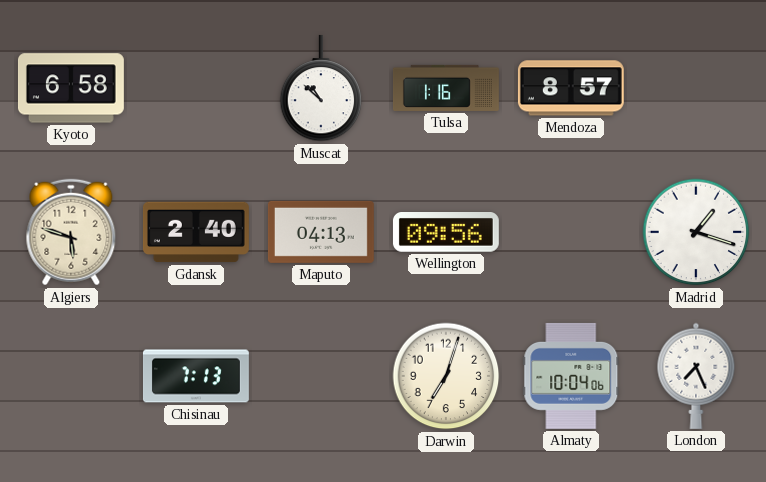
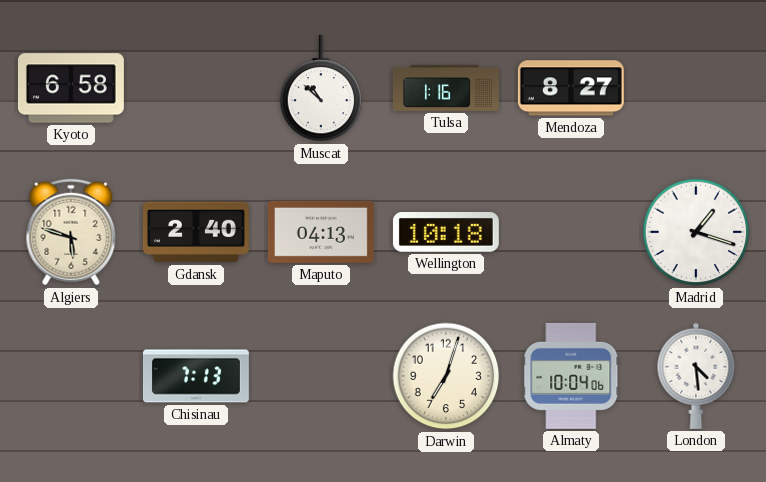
Mendoza: 8:57 -> 8:27
Wellington: 09:56 -> 10:18
London: 7:26 -> 4:29
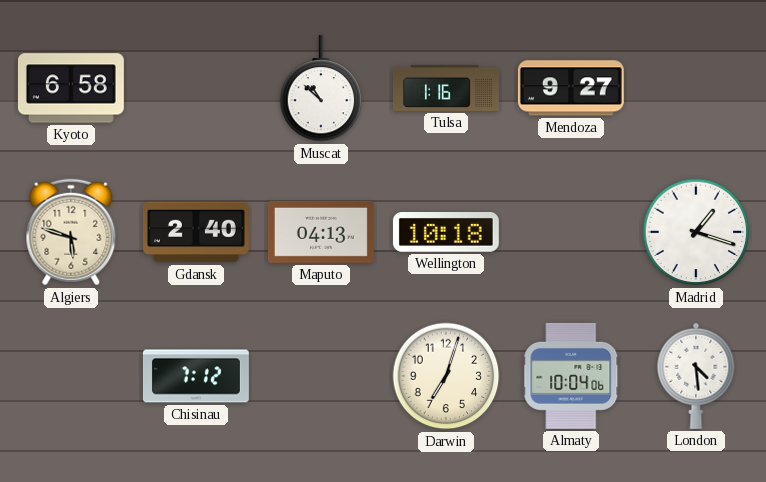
Mendoza: 8:27 -> 9:27
Chisinau: 7:13 -> 7:12
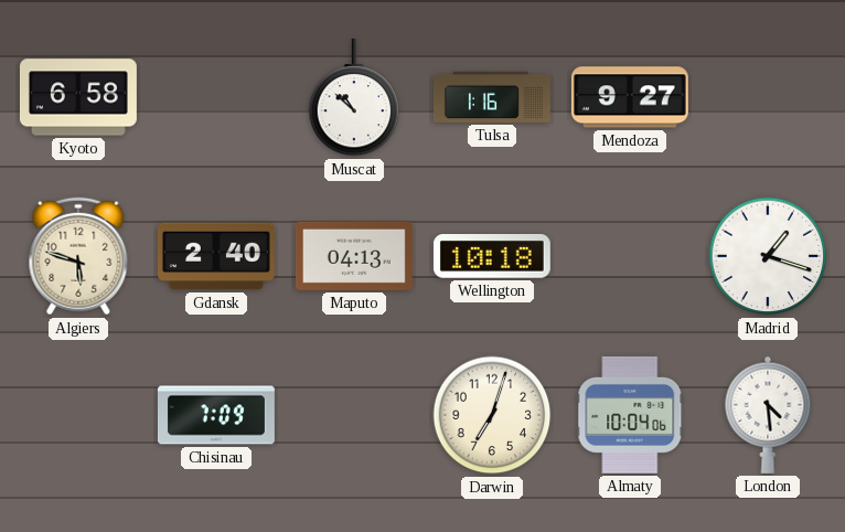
Chisinau: 7:12 -> 7:09
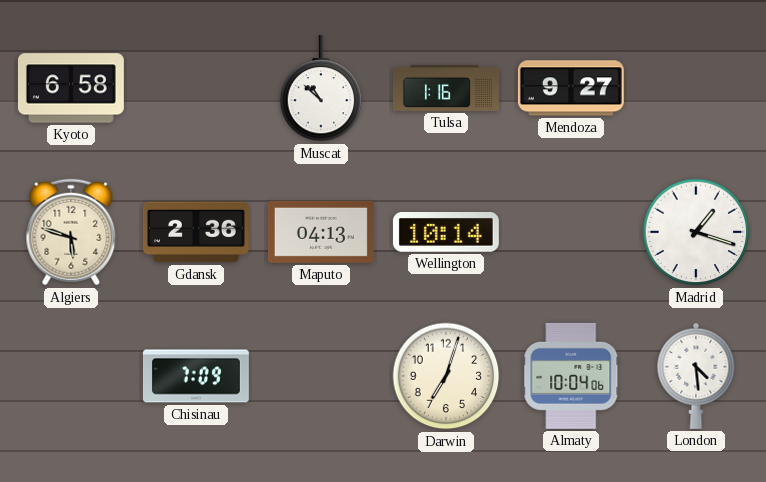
Gdansk: 2:40 -> 2:36
Wellington: 10:18 -> 10:14
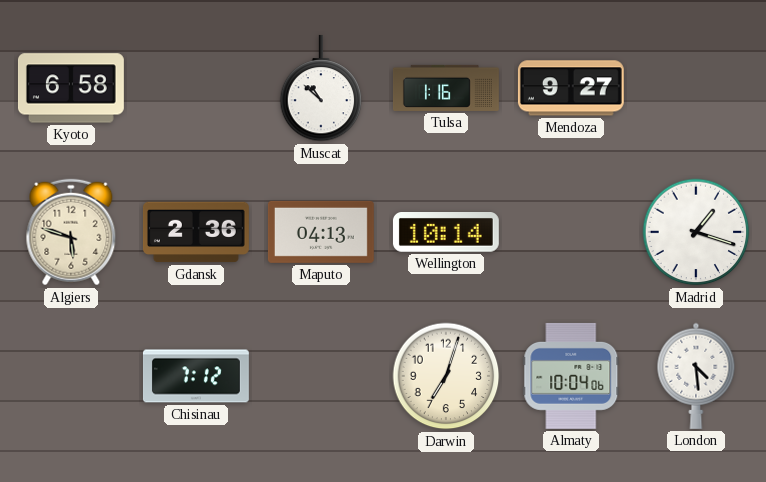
Chisinau: 7:09 -> 7:12
